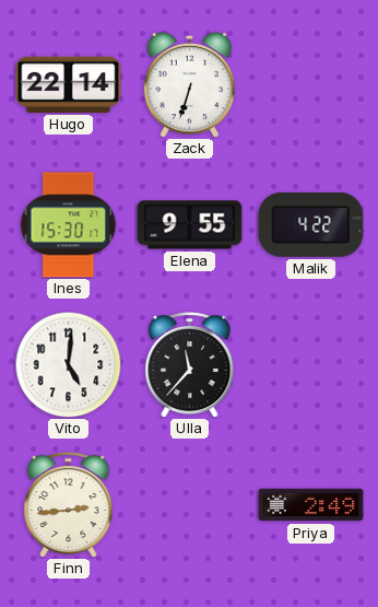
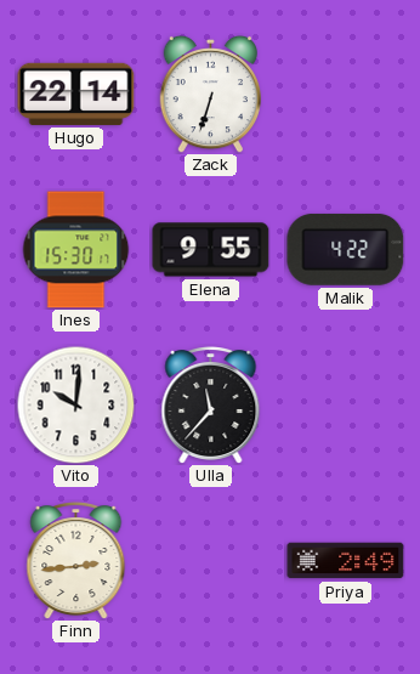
Vito: 5:01 -> 10:01
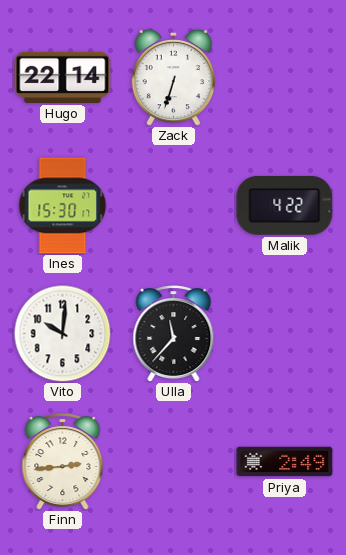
Elena: 9:55 -> none
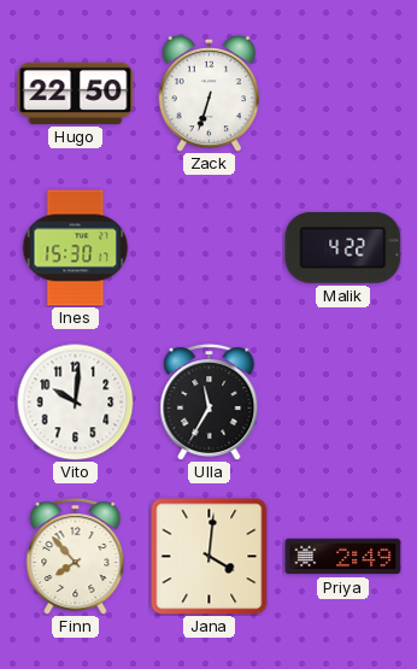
Hugo: 22:14 -> 22:50
Ulla: 11:37 -> 11:35
Finn: 2:44 -> 7:53
Jana: none -> 4:01
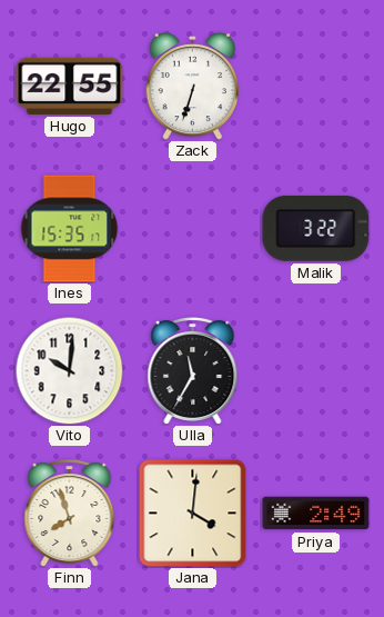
Hugo: 22:50 -> 22:55
Ines: 15:30 -> 15:35
Malik: 4:22 -> 3:22
Finn: 7:53 -> 7:57
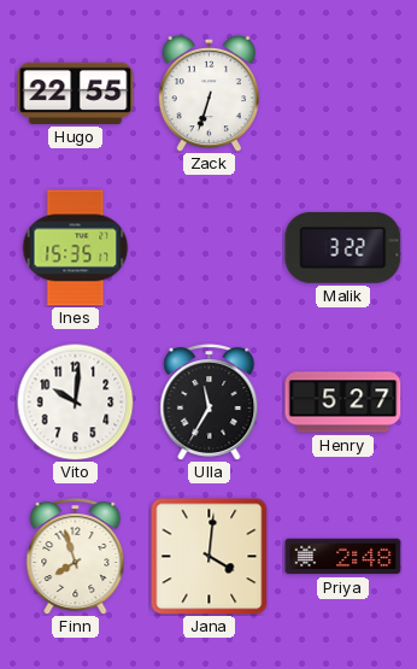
Henry: none -> 5:27
Priya: 2:49 -> 2:48
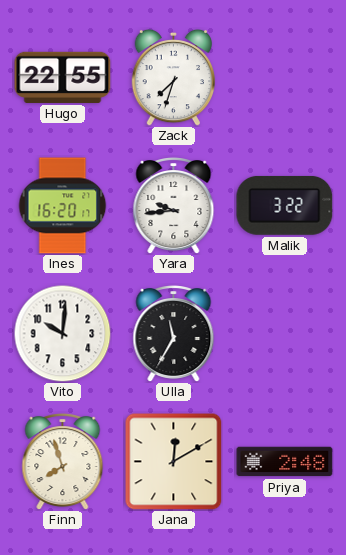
Zack: 6:33 -> 7:33
Ines: 15:35 -> 16:20
Yara: none -> 9:44
Henry: 5:27 -> none
Jana: 4:01 -> 12:10
